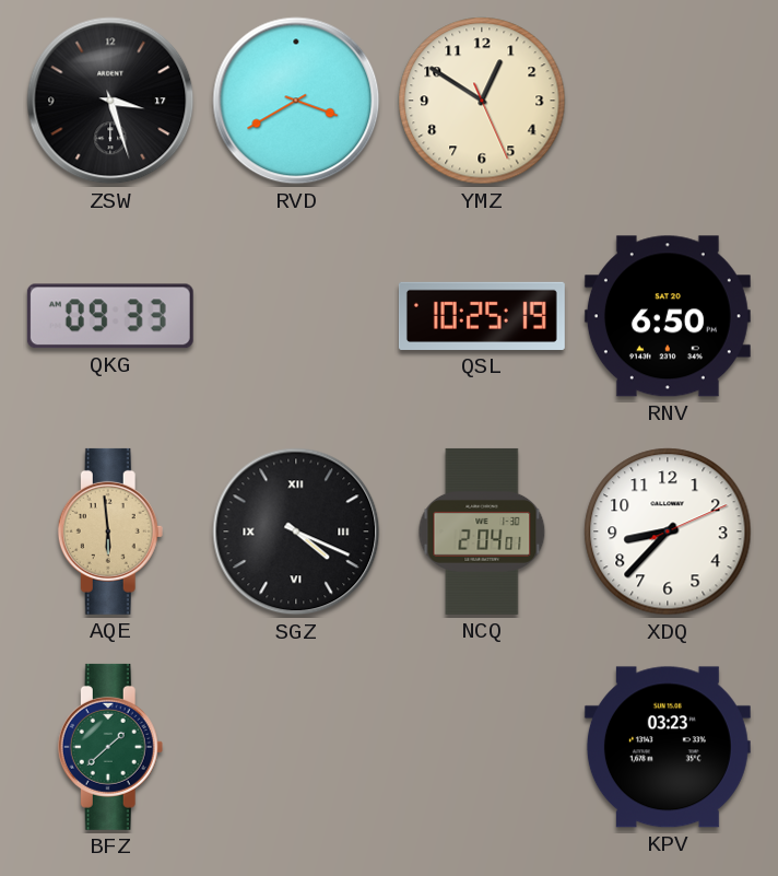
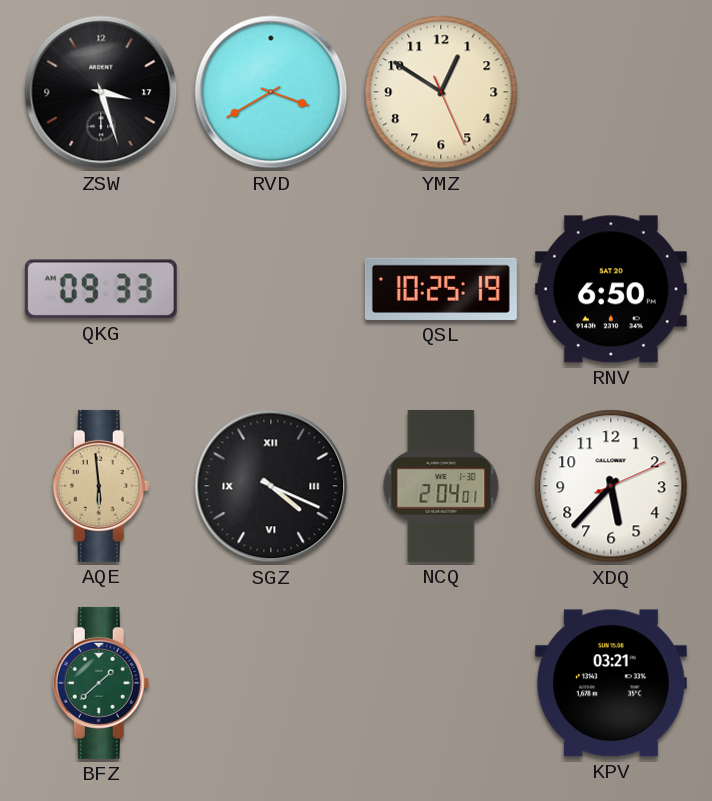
XDQ: 8:37 -> 5:37
KPV: 03:23 -> 03:21
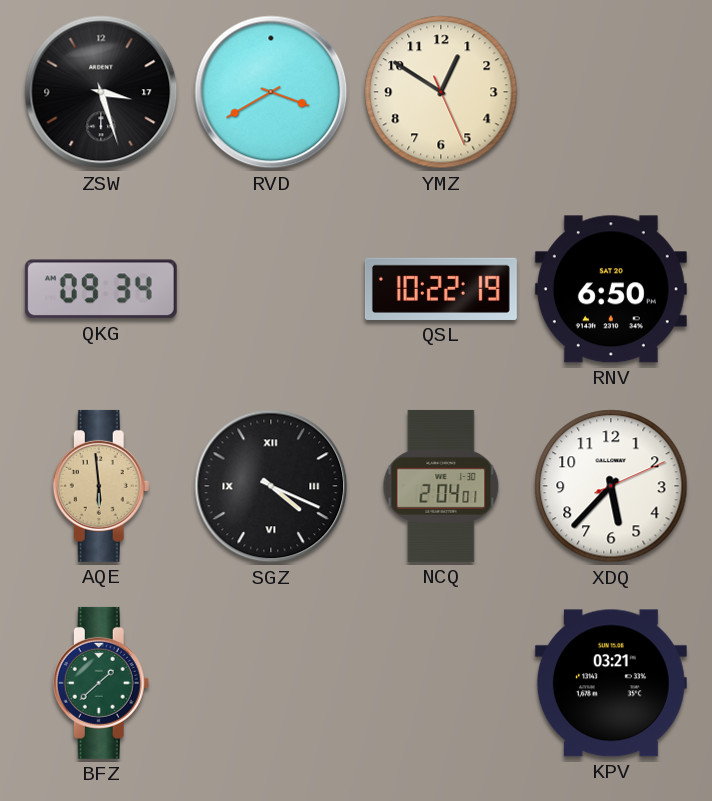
QKG: 09:33 -> 09:34
QSL: 10:25 -> 10:22
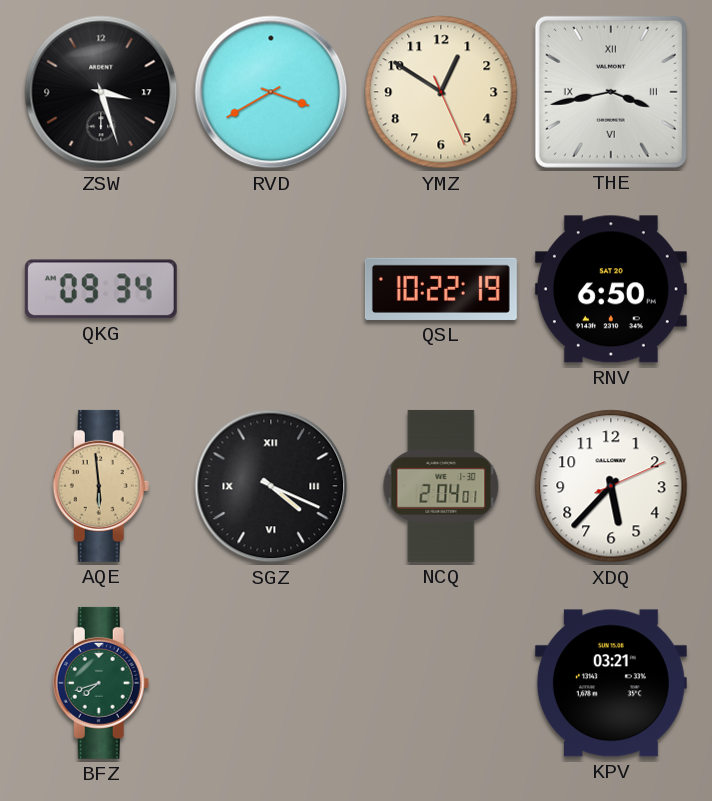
THE: none -> 3:43
BFZ: 1:38 -> 7:42
